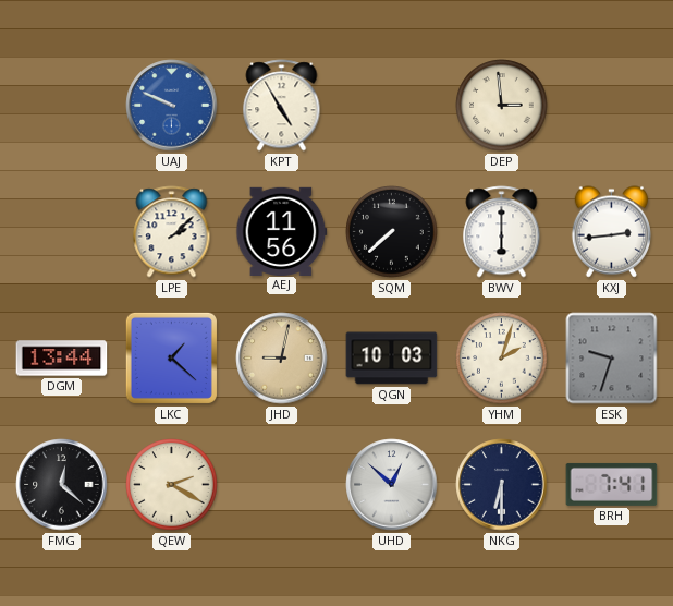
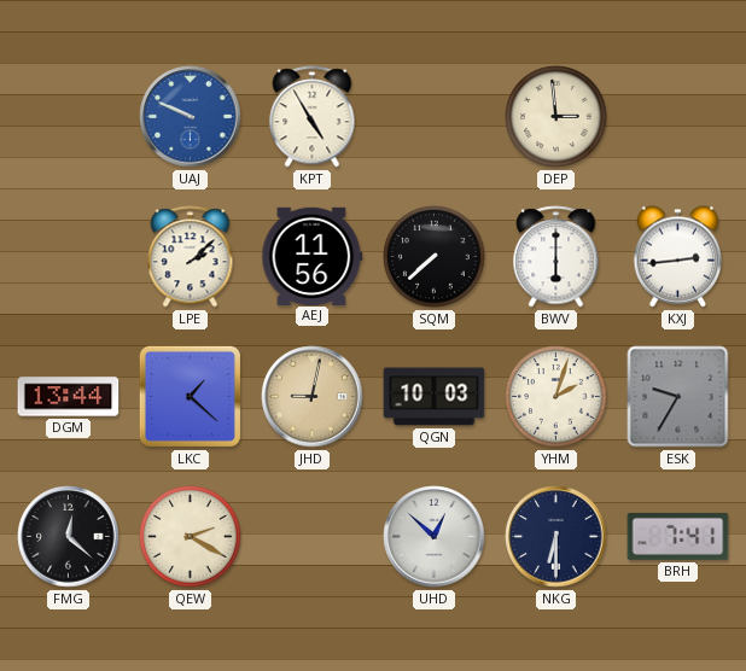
ESK: 9:33 -> 9:35
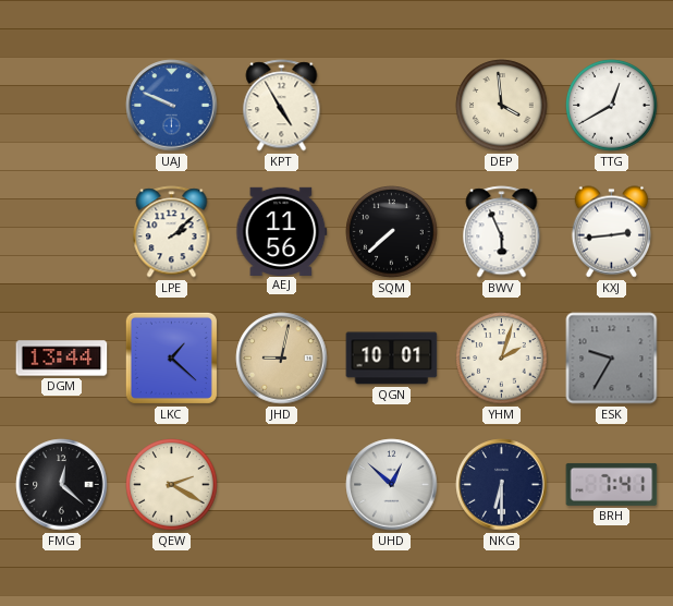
DEP: 2:59 -> 3:59
TTG: none -> 12:40
BWV: 6:00 -> 5:56
QGN: 10:03 -> 10:01
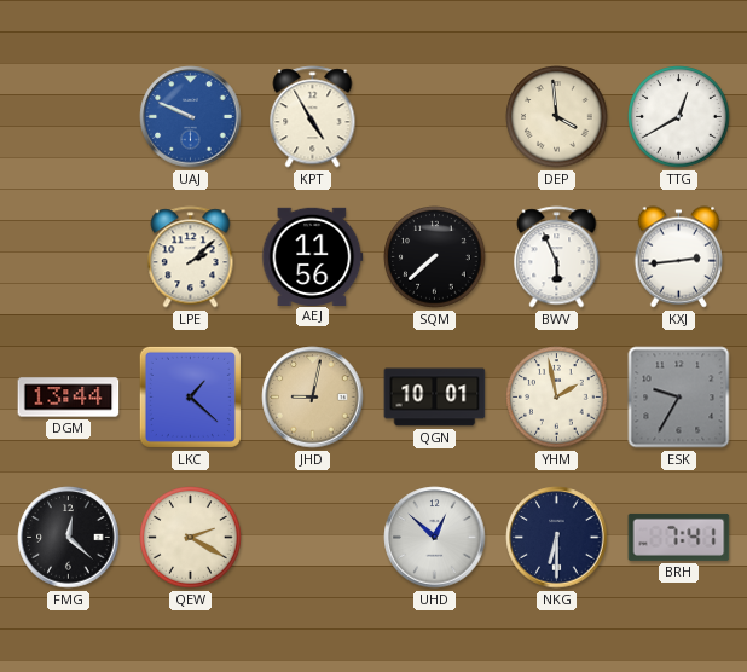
YHM: 2:03 -> 1:58
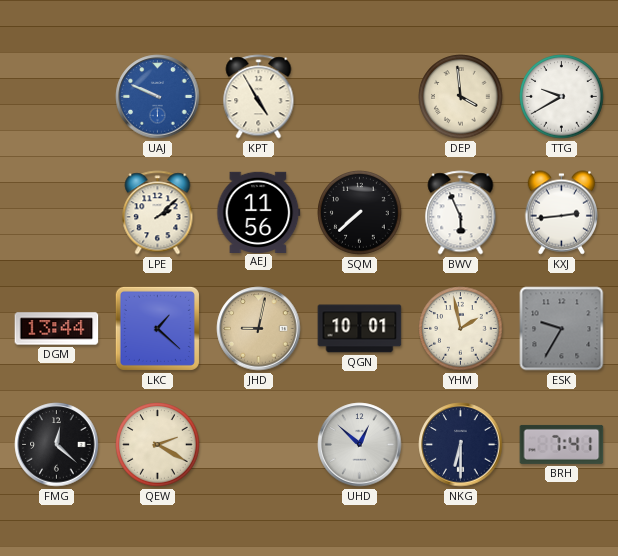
TTG: 12:40 -> 9:40
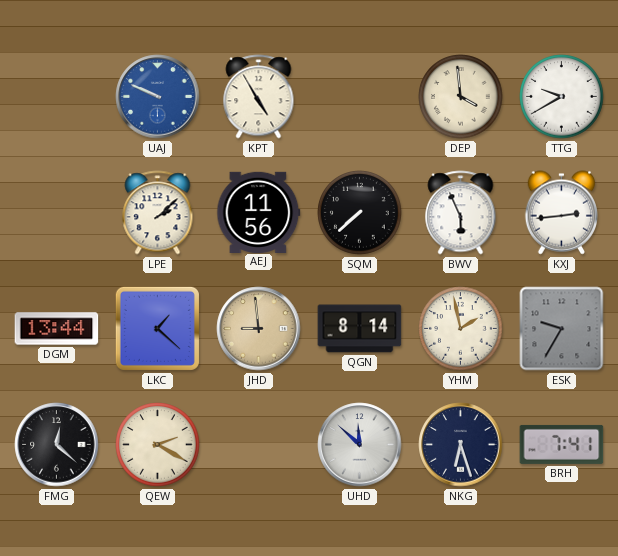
JHD: 9:02 -> 8:59
QGN: 10:01 -> 8:14
UHD: 12:52 -> 11:52
NKG: 6:30 -> 6:27
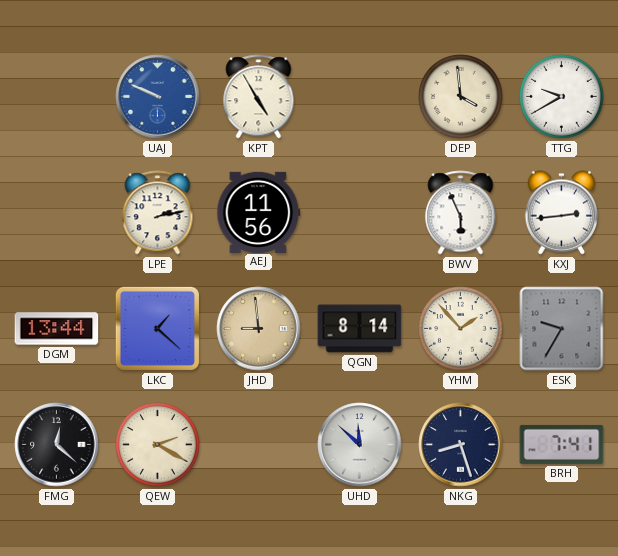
LPE: 2:08 -> 2:13
SQM: 7:38 -> none
YHM: 1:58 -> 1:53
NKG: 6:27 -> 8:27
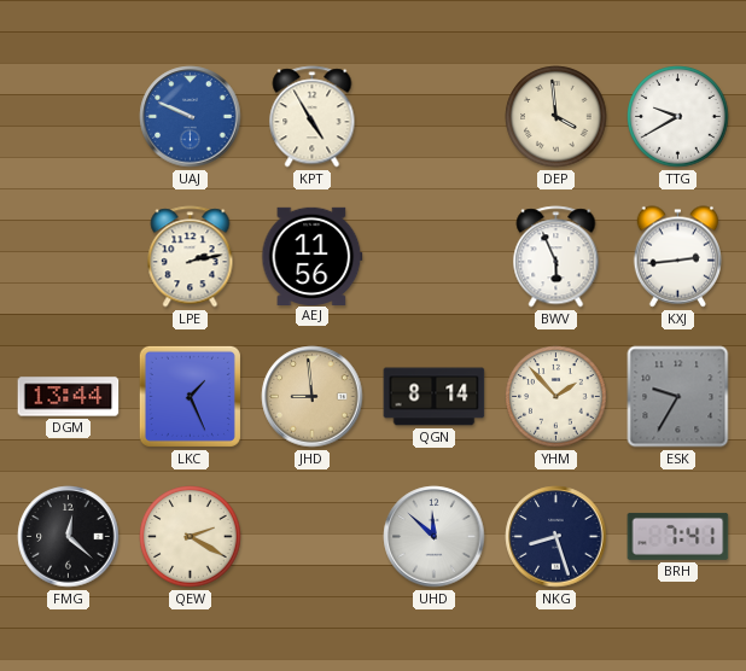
LKC: 1:22 -> 1:26
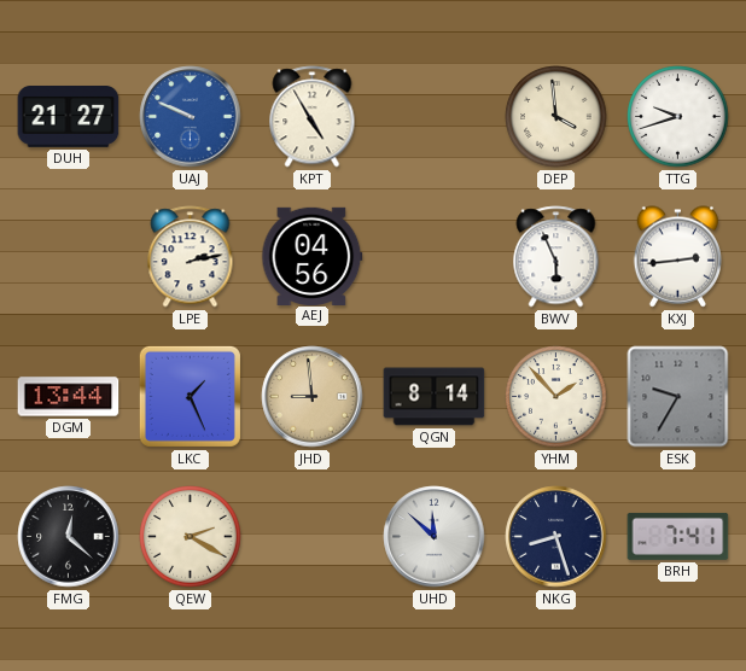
DUH: none -> 21:27
TTG: 9:40 -> 9:42
AEJ: 11:56 -> 04:56
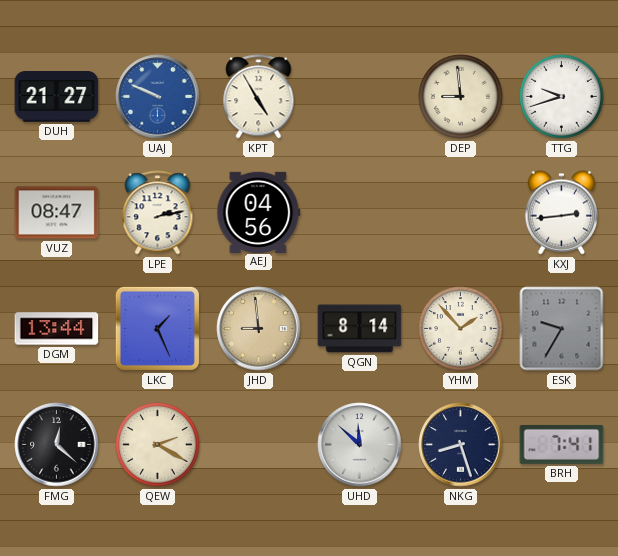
DEP: 3:59 -> 8:59
VUZ: none -> 08:47
BWV: 5:56 -> none
